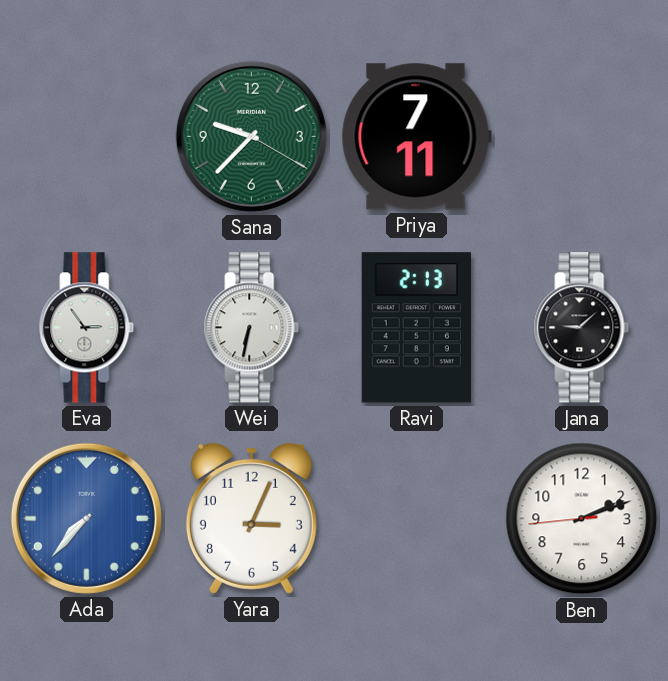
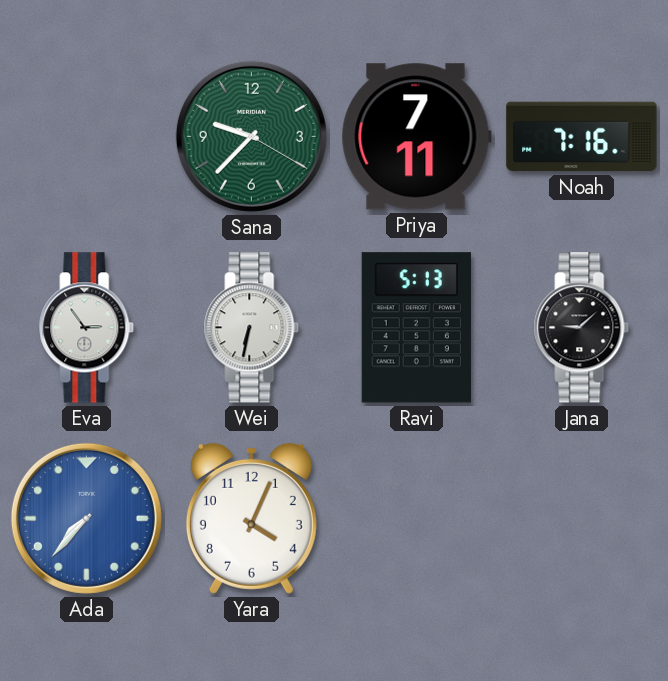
Noah: none -> 7:16
Ravi: 2:13 -> 5:13
Yara: 3:04 -> 4:04
Ben: 2:11 -> none
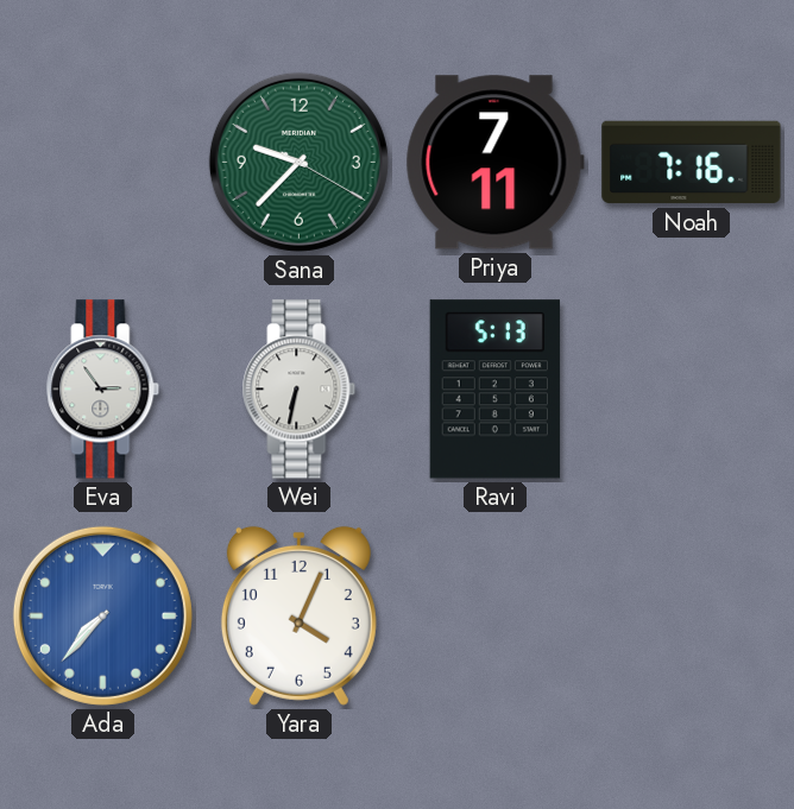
Jana: 9:08 -> none
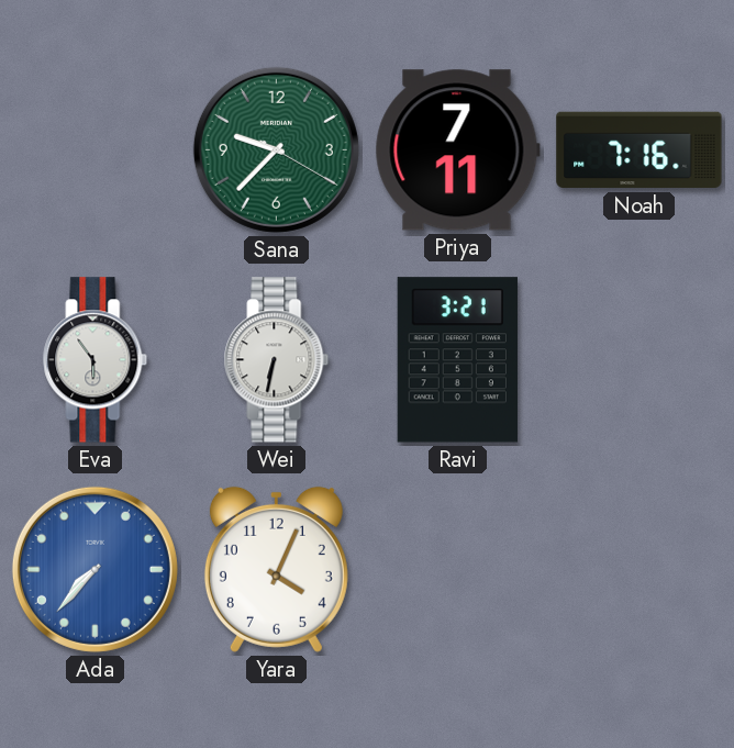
Eva: 2:54 -> 5:54
Ravi: 5:13 -> 3:21
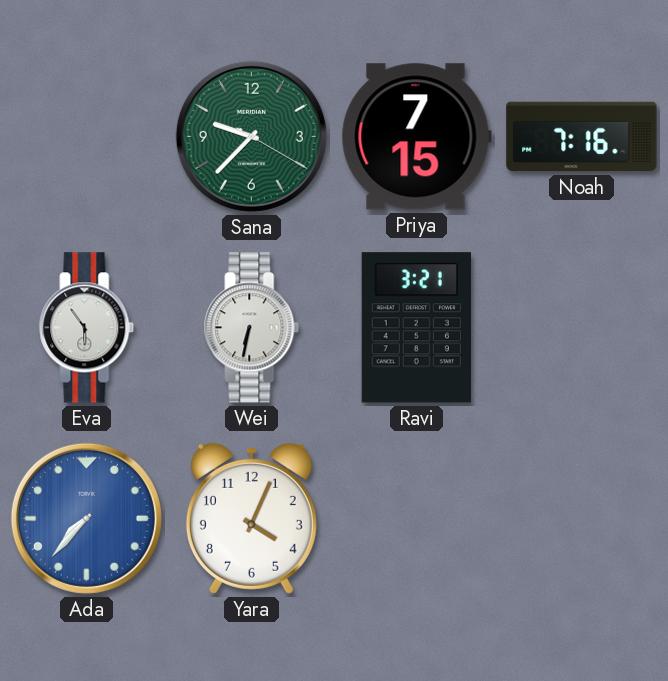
Priya: 7:11 -> 7:15
